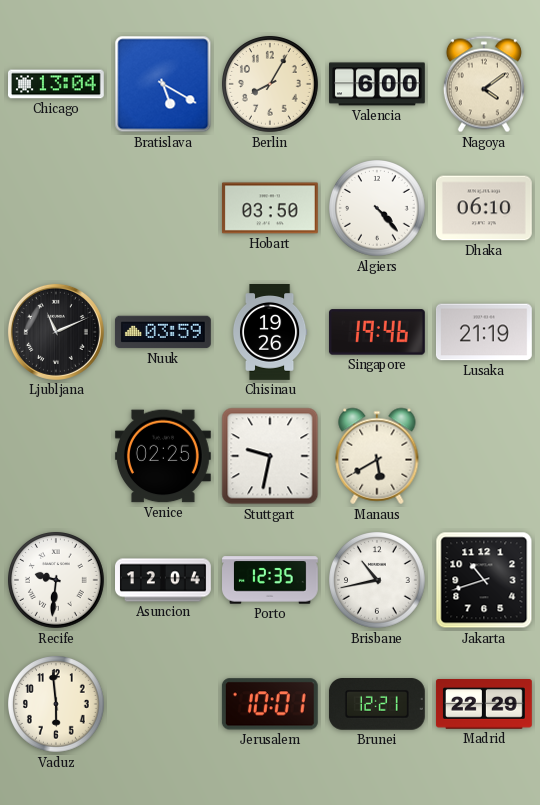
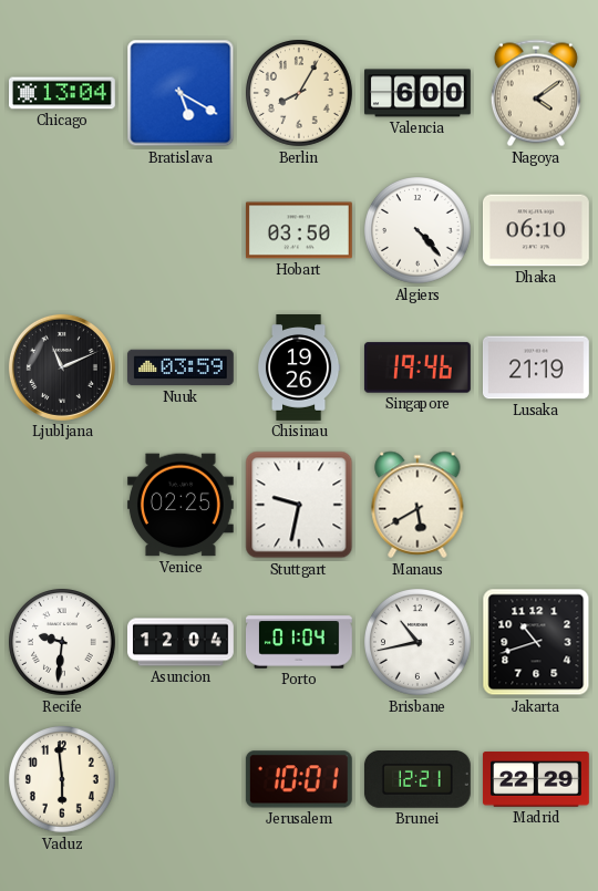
Porto: 12:35 -> 01:04
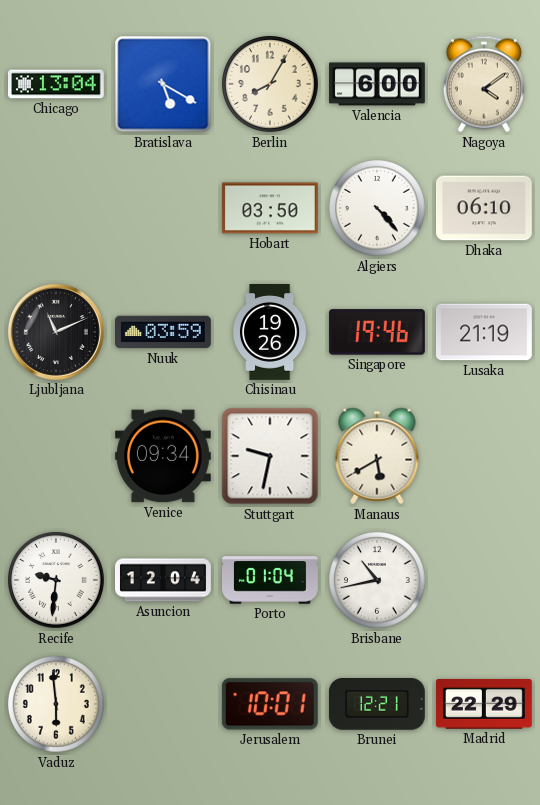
Venice: 02:25 -> 09:34
Jakarta: 10:42 -> none
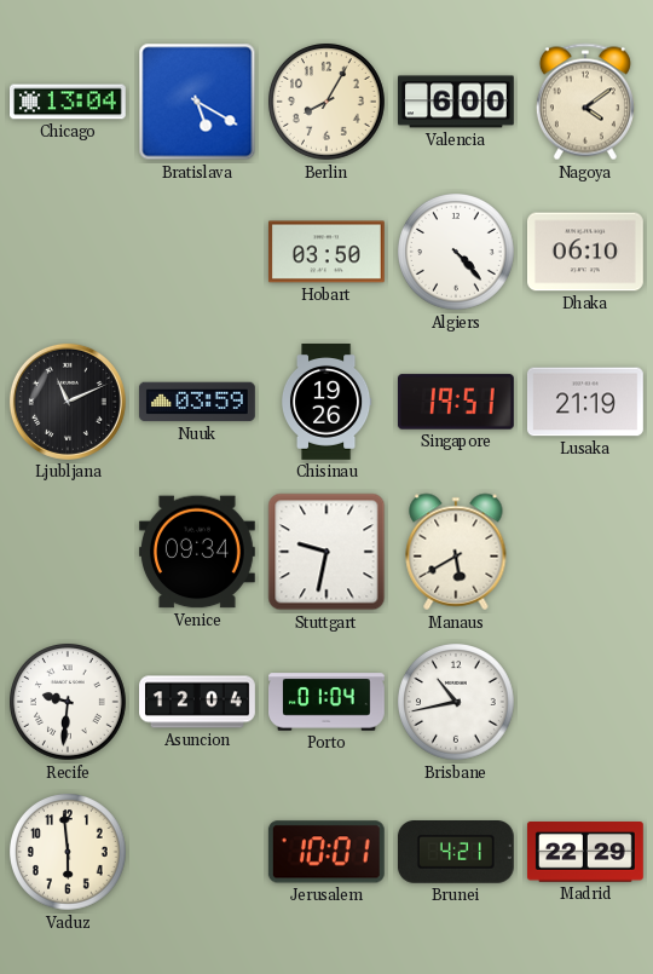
Singapore: 19:46 -> 19:51
Brunei: 12:21 -> 4:21
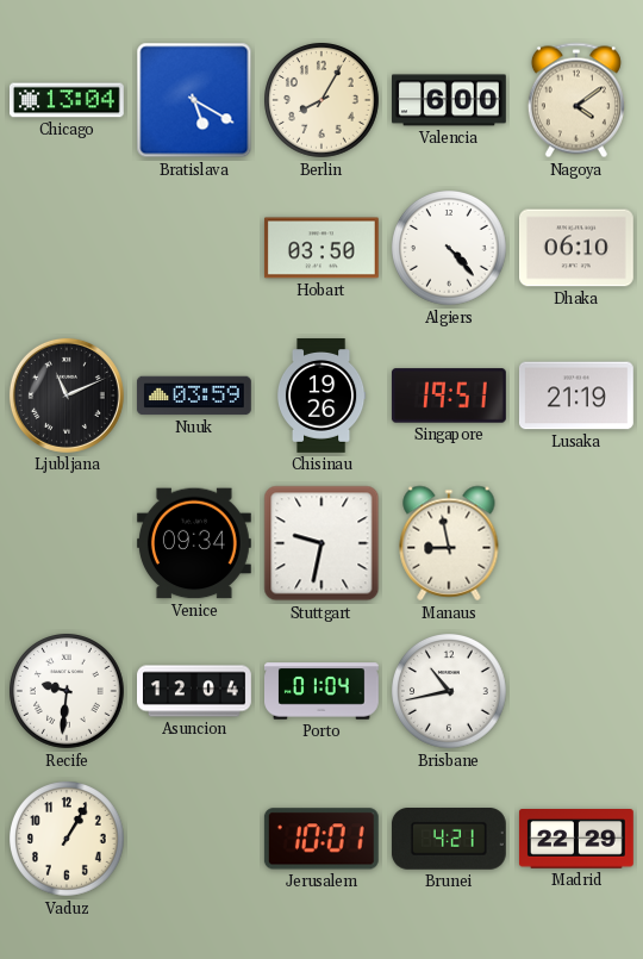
Manaus: 5:40 -> 8:58
Vaduz: 5:59 -> 1:05
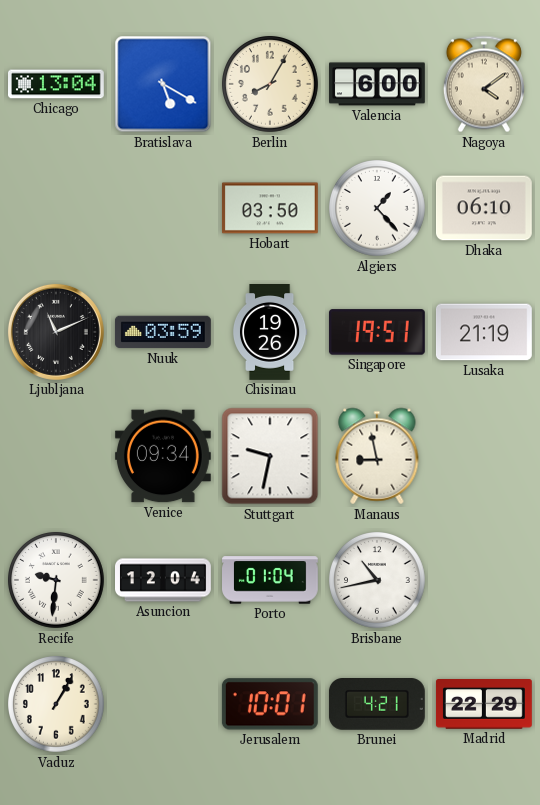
Algiers: 4:23 -> 1:23
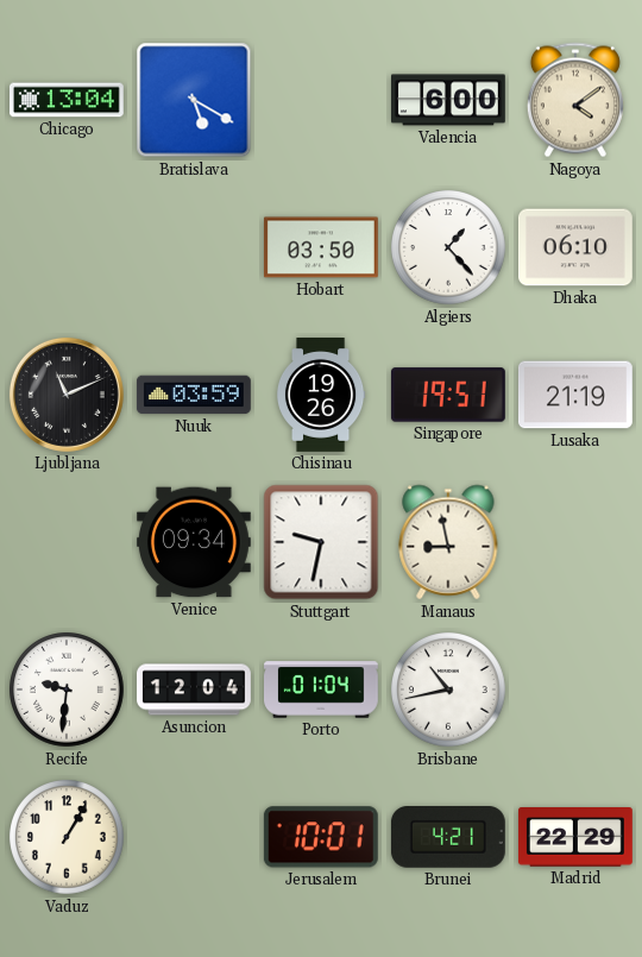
Berlin: 8:05 -> none
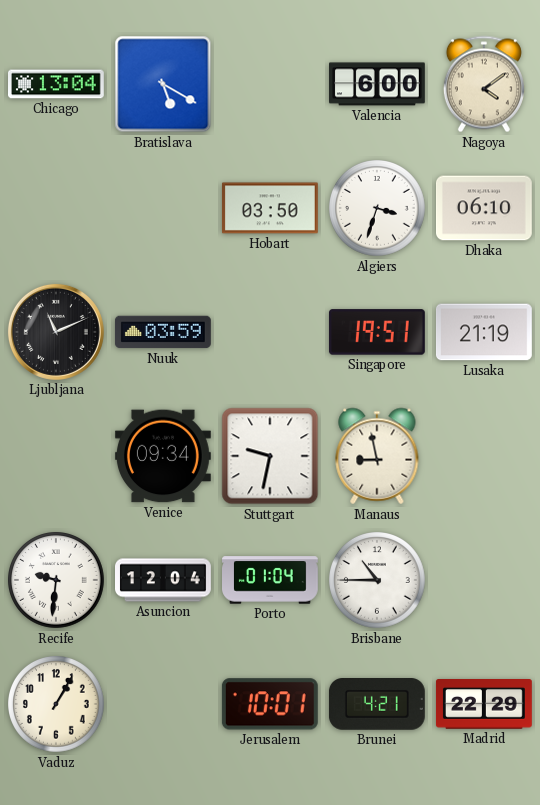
Algiers: 1:23 -> 3:33
Chisinau: 19:26 -> none
Brisbane: 10:43 -> 10:45
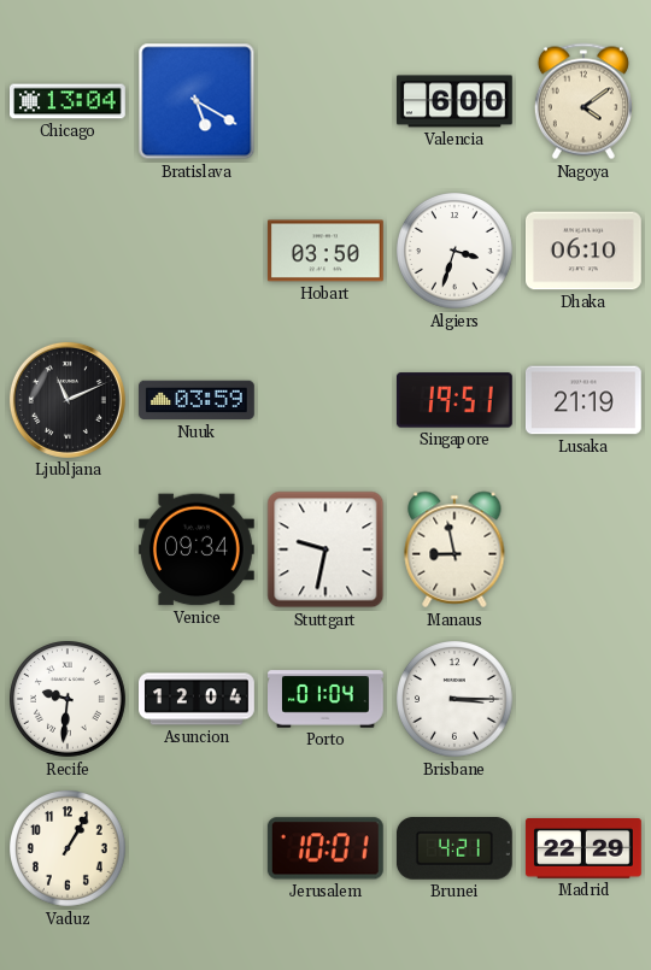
Brisbane: 10:45 -> 3:15
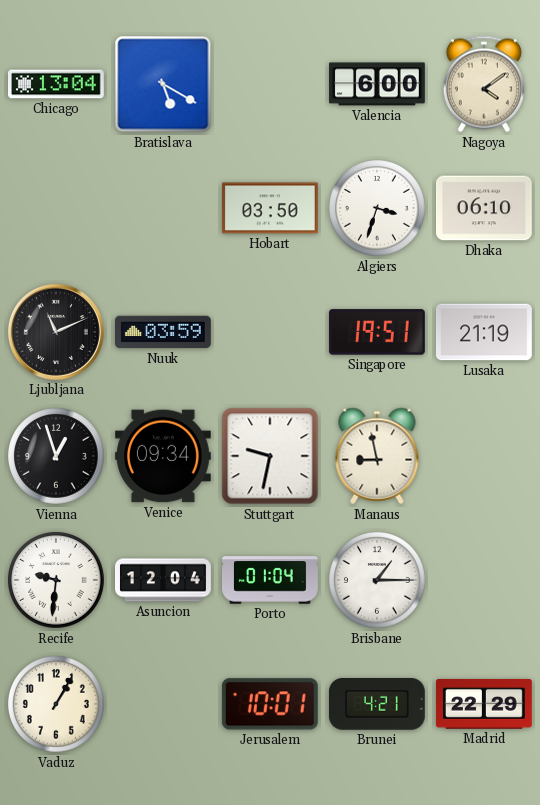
Vienna: none -> 12:57
Brisbane: 3:15 -> 1:15
